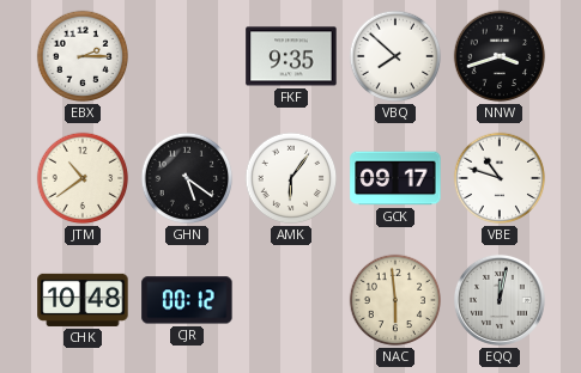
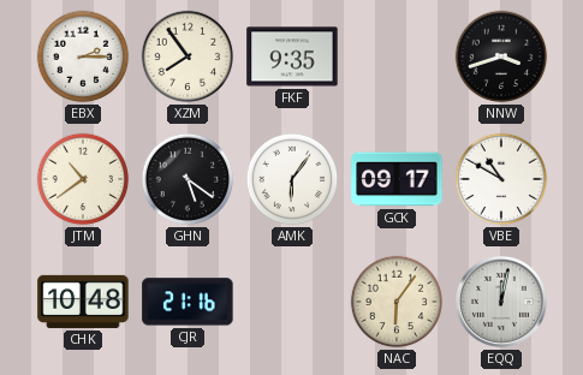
XZM: none -> 7:54
VBQ: 7:52 -> none
VBE: 10:48 -> 10:50
CJR: 00:12 -> 21:16
NAC: 5:59 -> 6:06
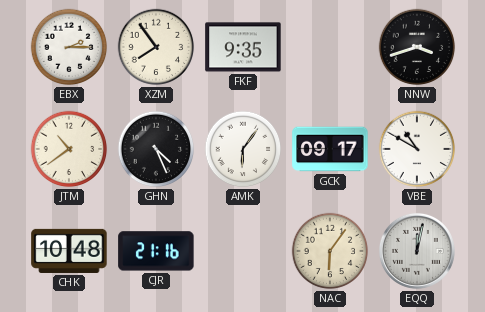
GHN: 5:21 -> 4:26
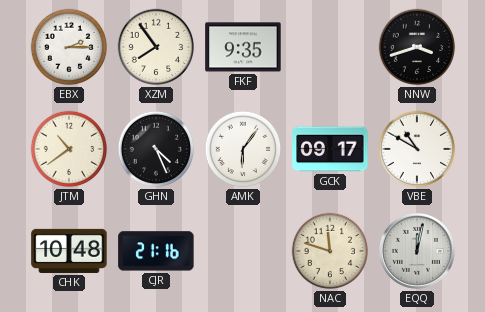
NAC: 6:06 -> 11:48
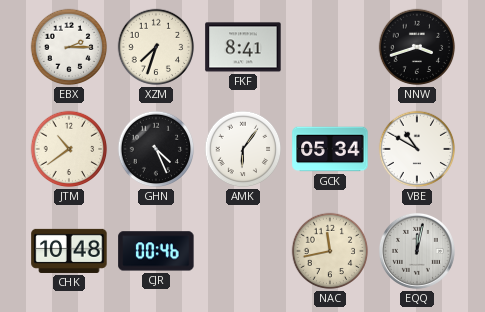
XZM: 7:54 -> 7:33
FKF: 9:35 -> 8:41
GCK: 09:17 -> 05:34
CJR: 21:16 -> 00:46
NAC: 11:48 -> 11:43
